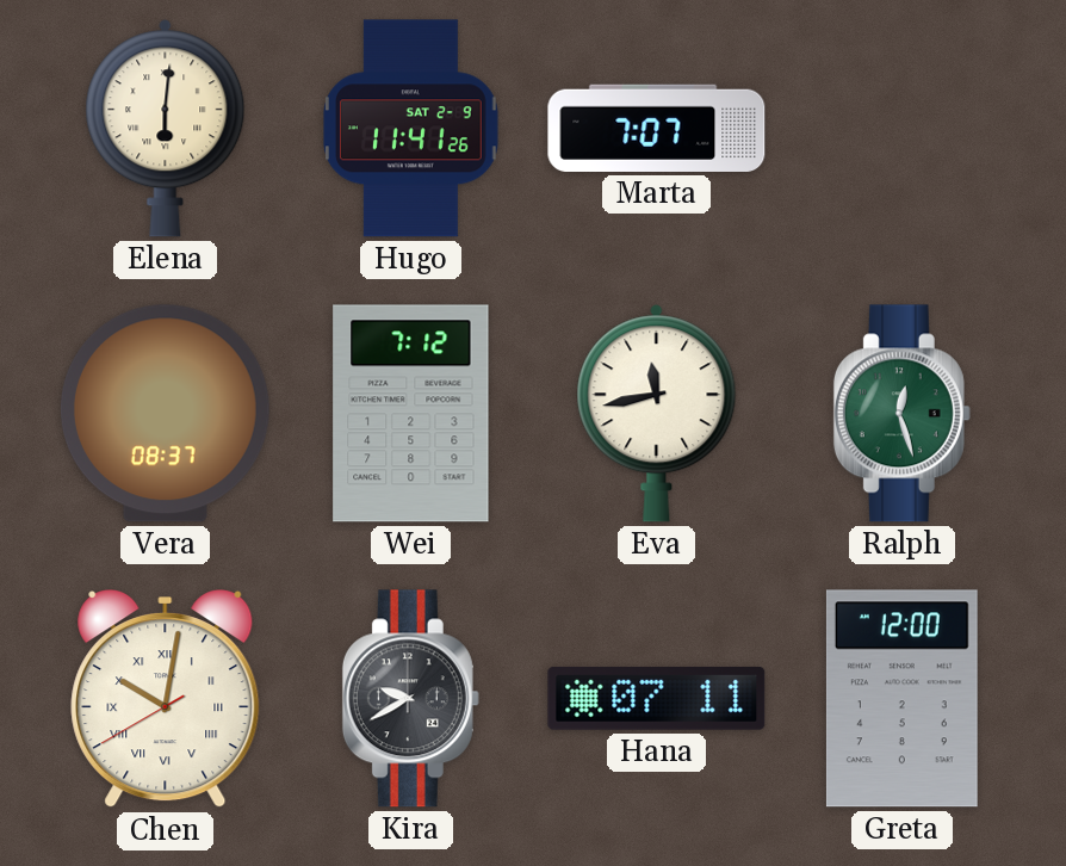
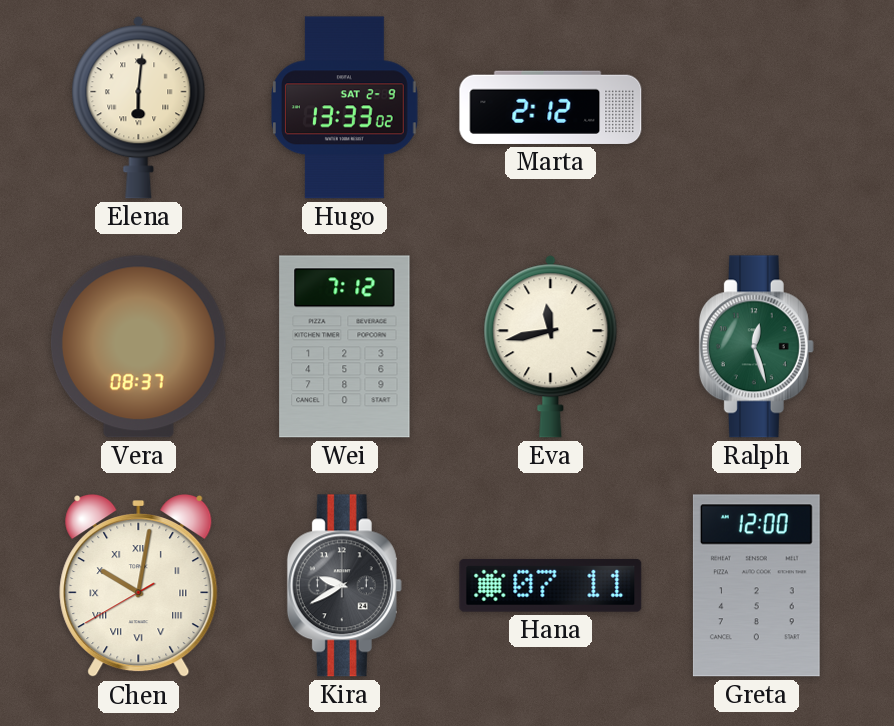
Hugo: 11:41 -> 13:33
Marta: 7:07 -> 2:12
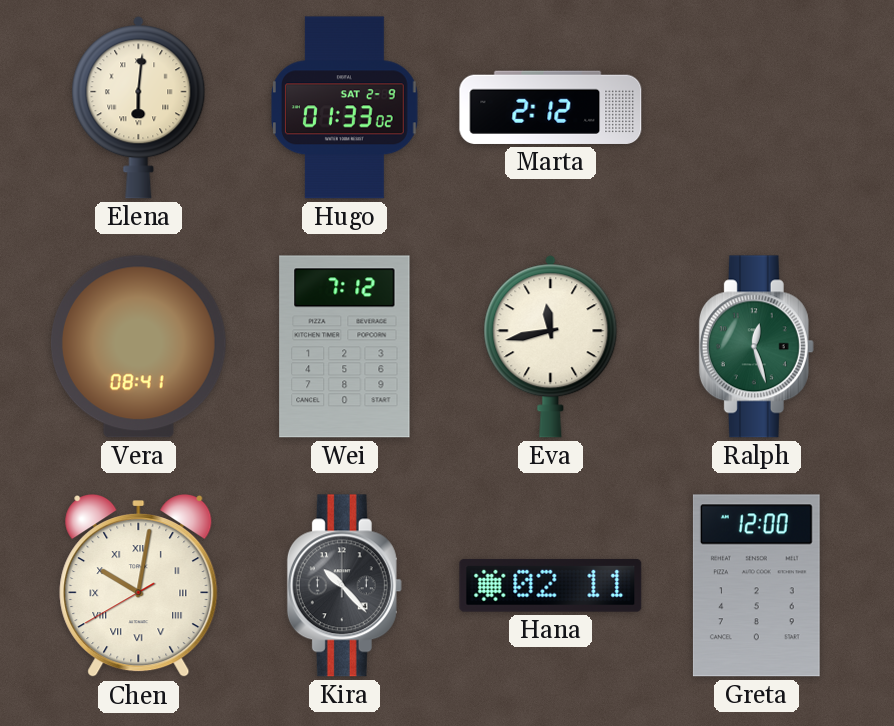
Hugo: 13:33 -> 01:33
Vera: 08:37 -> 08:41
Kira: 9:40 -> 10:23
Hana: 07:11 -> 02:11
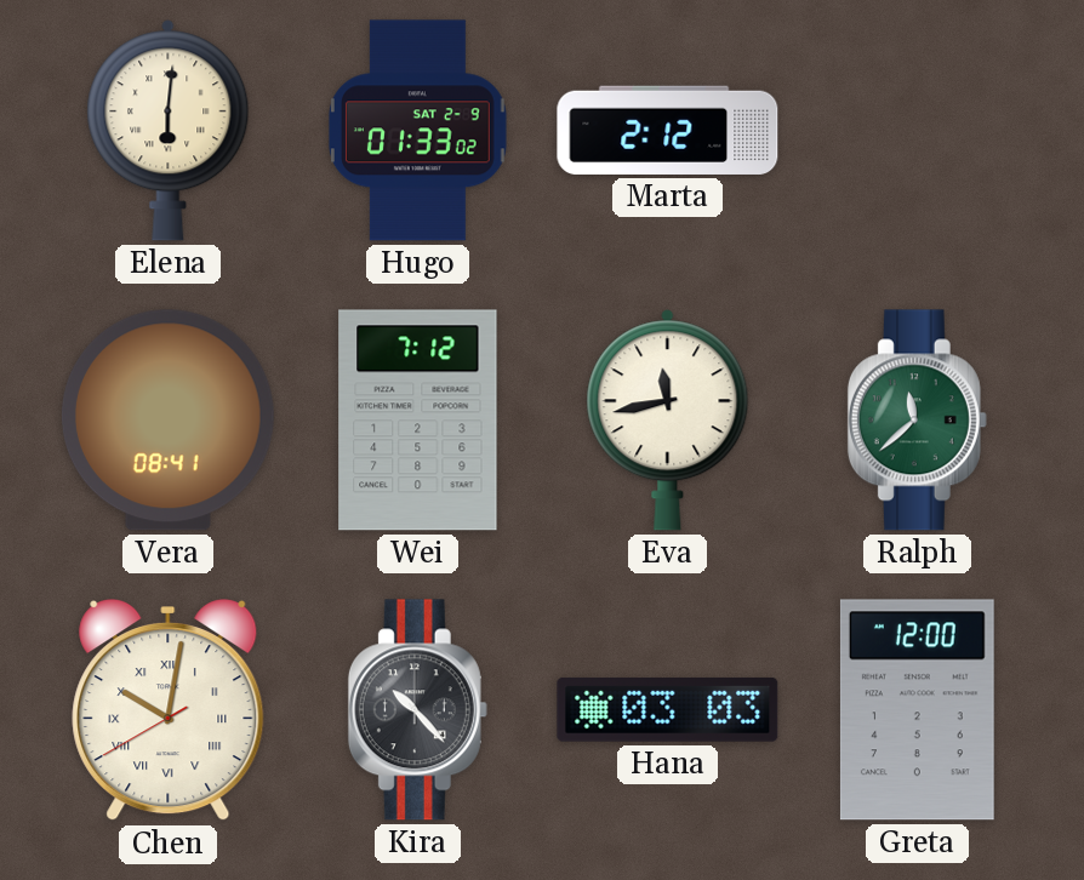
Ralph: 12:27 -> 11:38
Hana: 02:11 -> 03:03
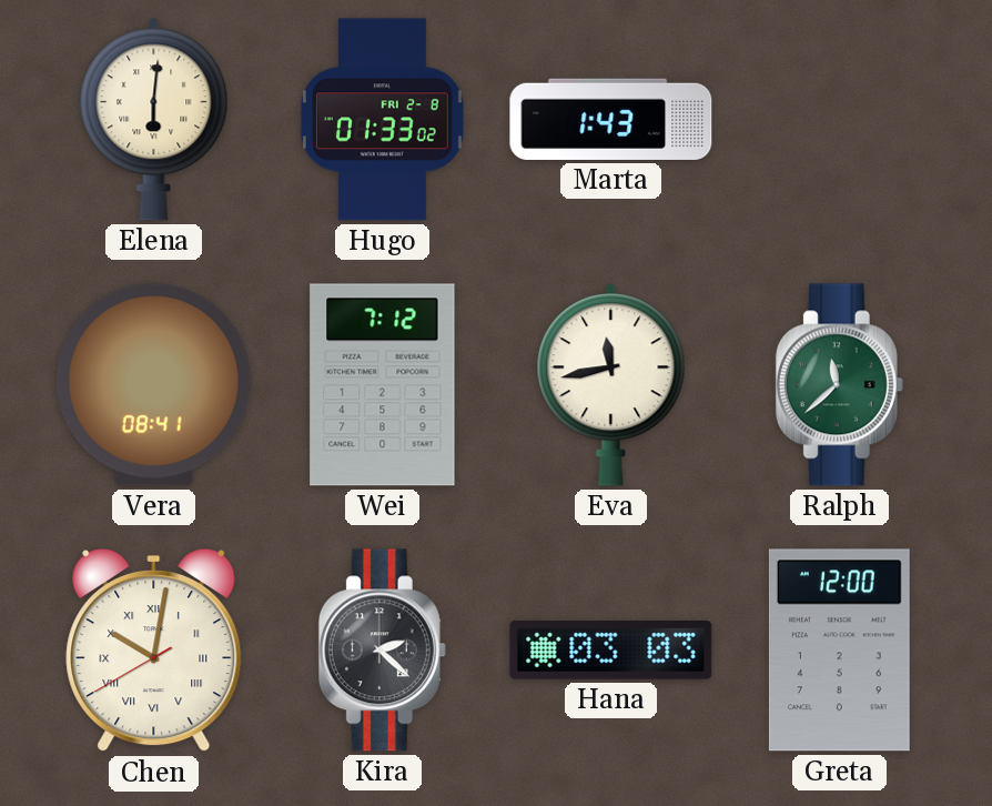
Hugo date: SAT 2-9 -> FRI 2-8
Marta: 2:12 -> 1:43
Kira: 10:23 -> 2:22
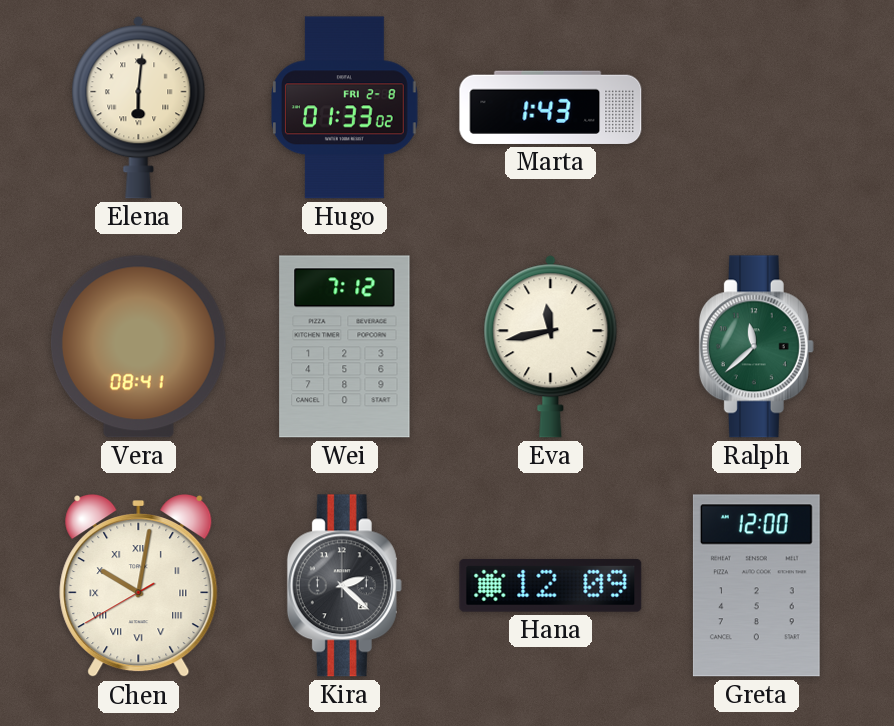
Hana: 03:03 -> 12:09
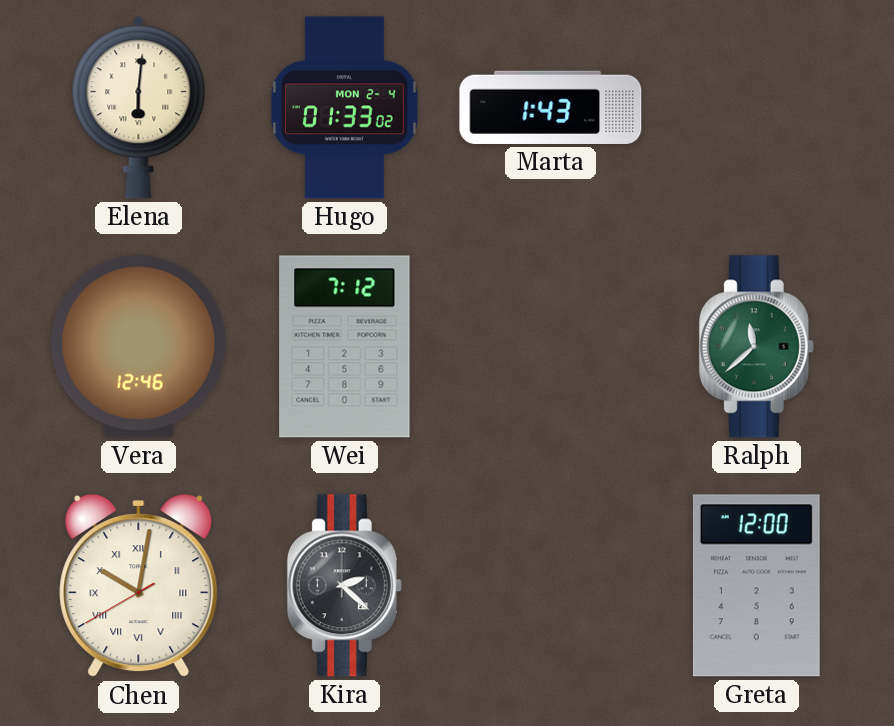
Hugo date: FRI 2-8 -> MON 2-4
Vera: 08:41 -> 12:46
Eva: 11:43 -> none
Hana: 12:09 -> none
